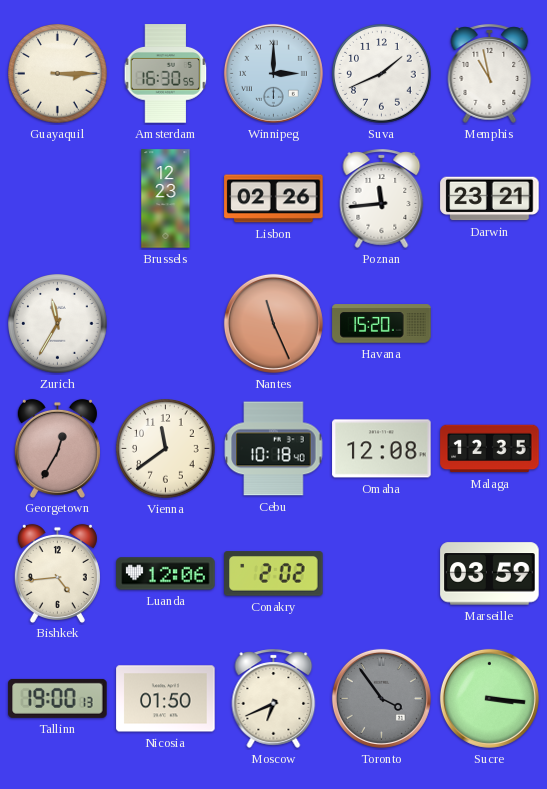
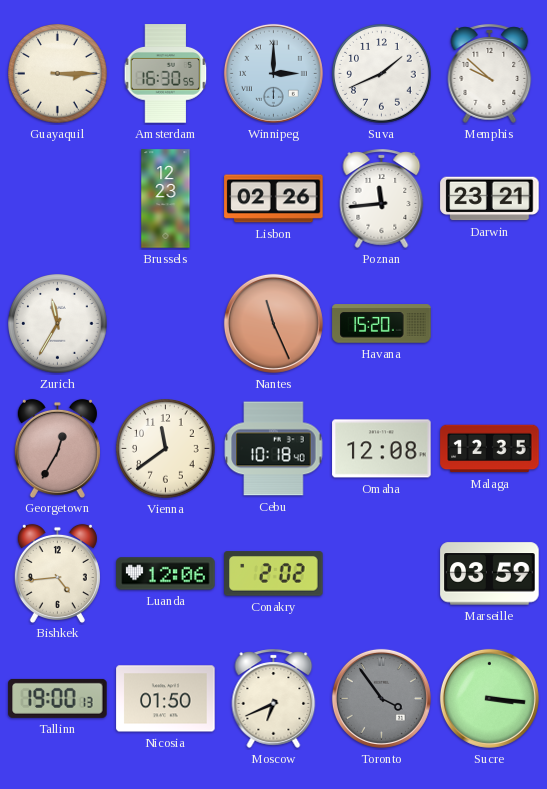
Memphis: 10:58 -> 9:52
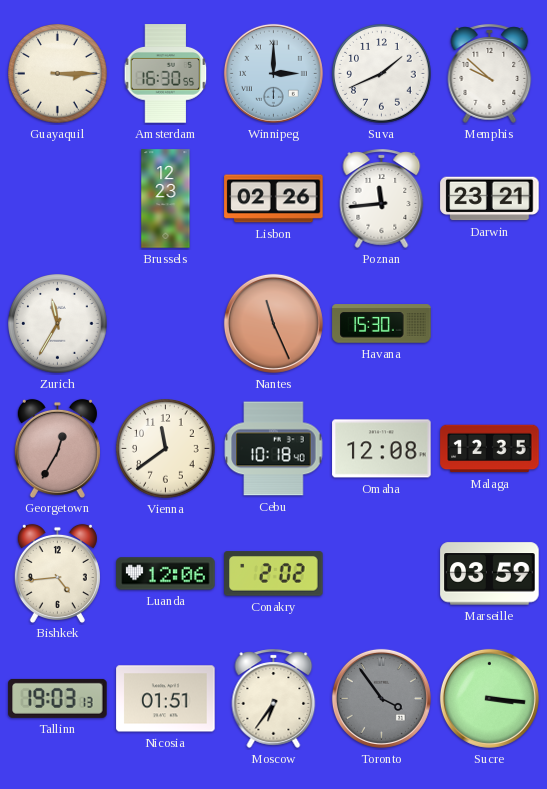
Havana: 15:20 -> 15:30
Tallinn: 19:00 -> 19:03
Nicosia: 01:50 -> 01:51
Moscow: 6:41 -> 6:36
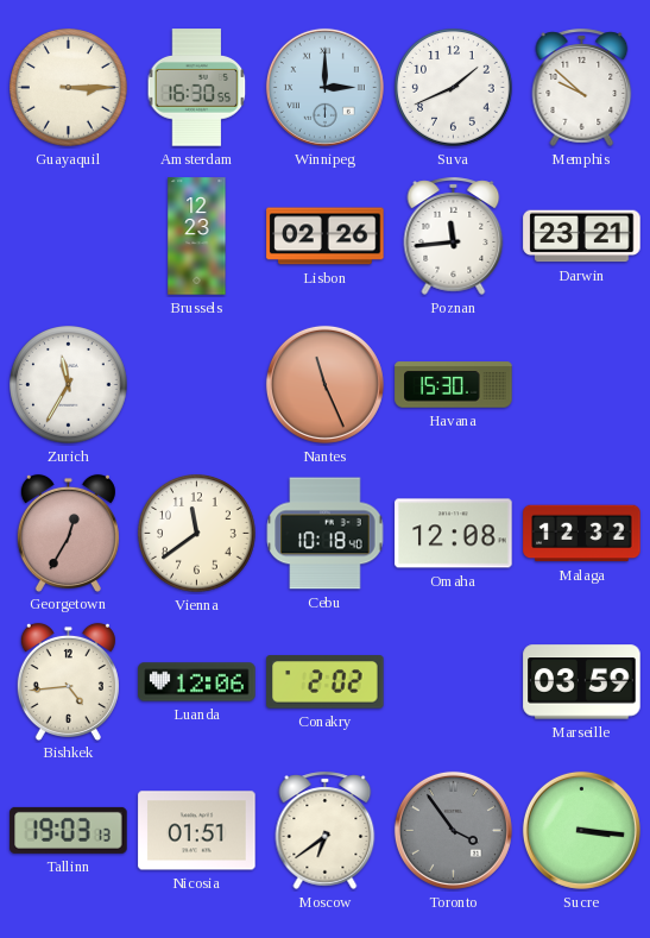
Malaga: 12:35 -> 12:32
Moscow: 6:36 -> 6:39
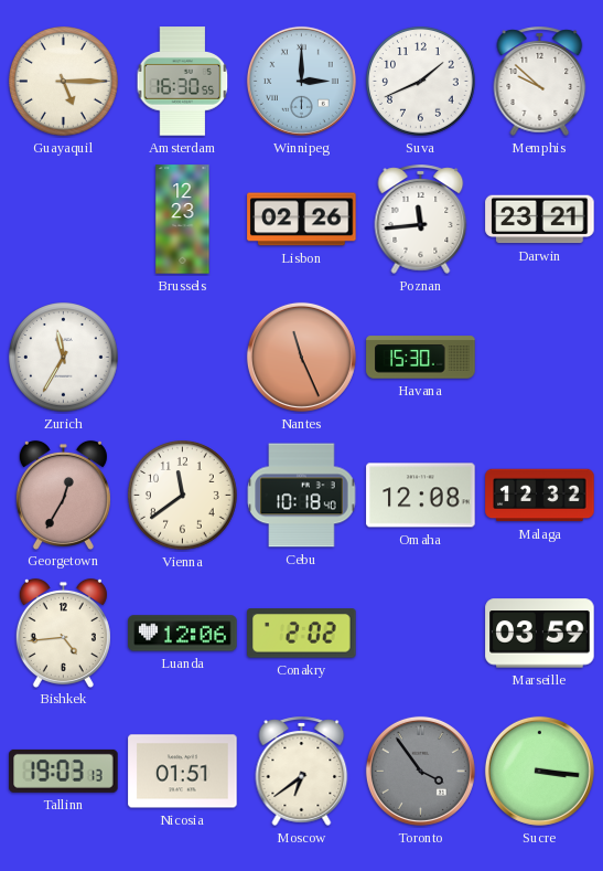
Guayaquil: 3:15 -> 5:15
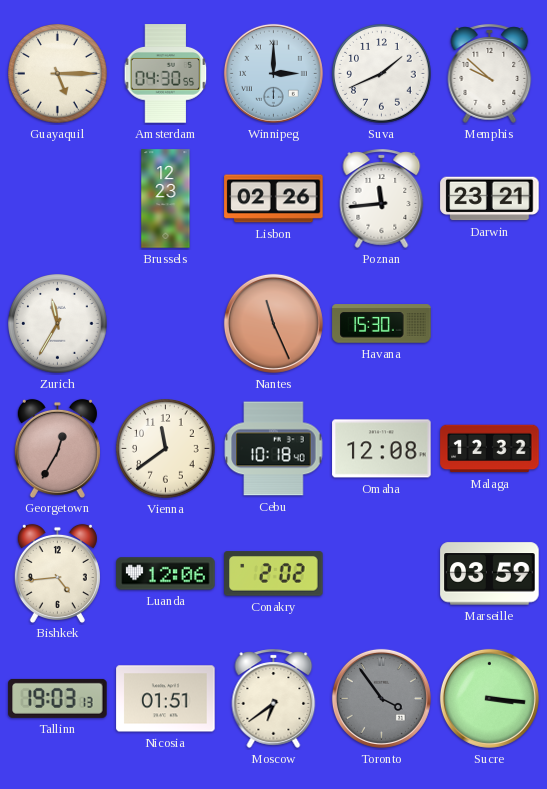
Amsterdam: 16:30 -> 04:30
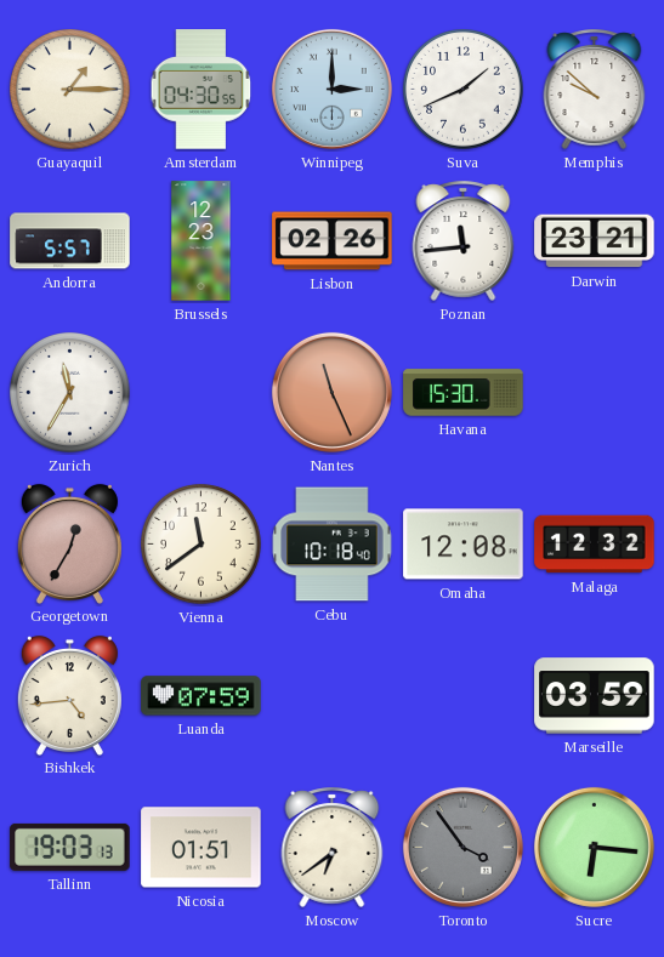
Guayaquil: 5:15 -> 1:15
Andorra: none -> 5:57
Luanda: 12:06 -> 07:59
Conakry: 2:02 -> none
Sucre: 3:16 -> 6:16
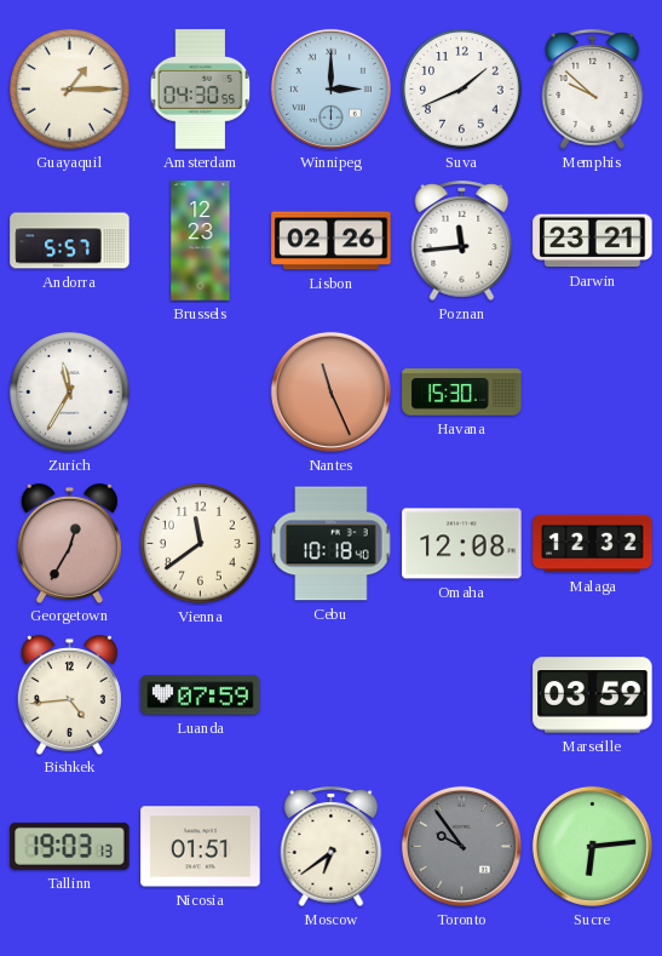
Toronto: 3:54 -> 9:54
Sucre: 6:16 -> 6:14
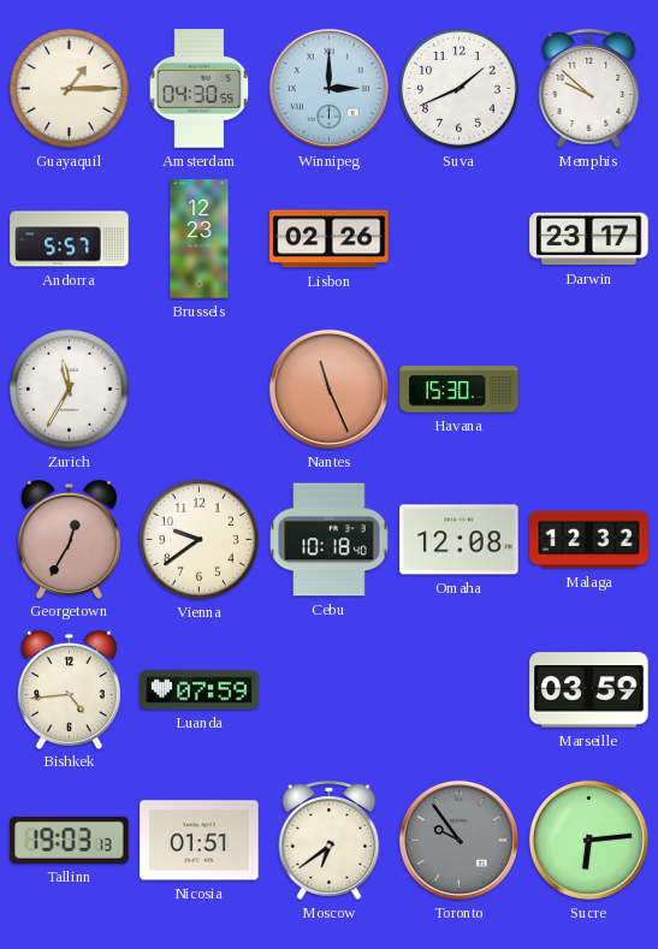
Poznan: 11:44 -> none
Darwin: 23:21 -> 23:17
Vienna: 11:39 -> 9:39
